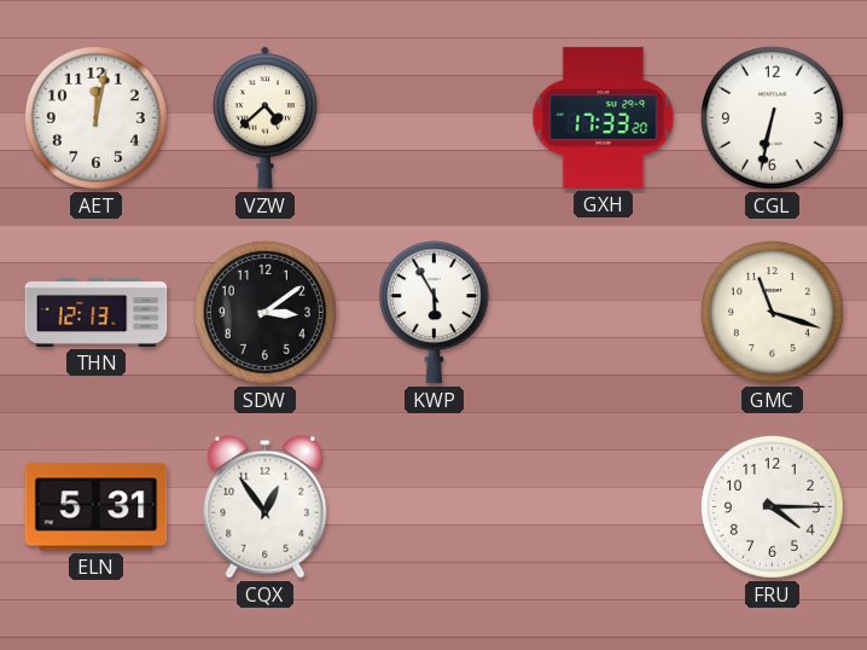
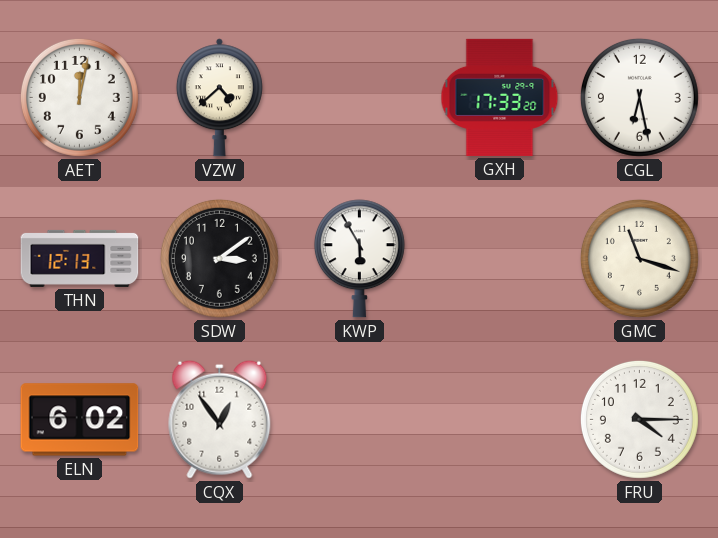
CGL: 6:32 -> 6:28
ELN: 5:31 -> 6:02
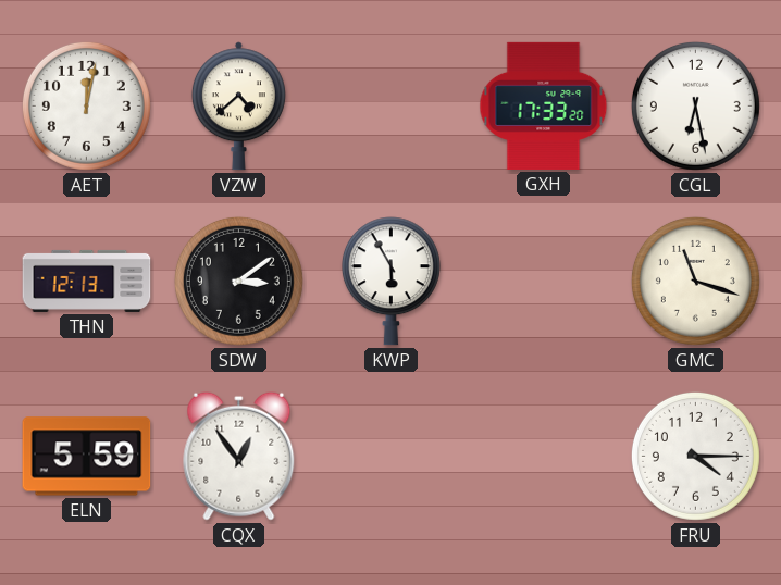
ELN: 6:02 -> 5:59
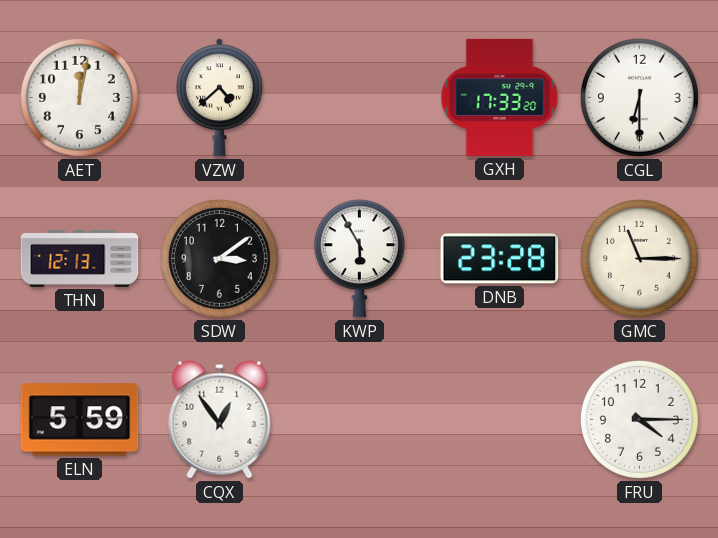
CGL: 6:28 -> 6:30
DNB: none -> 23:28
GMC: 11:18 -> 11:15
